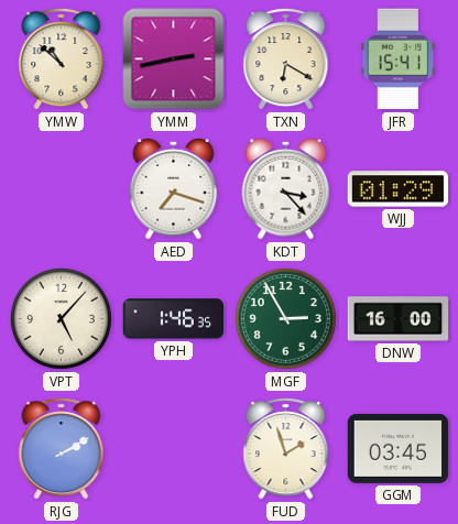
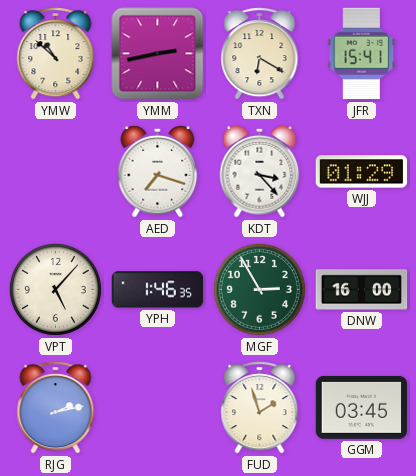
RJG: 2:10 -> 2:13
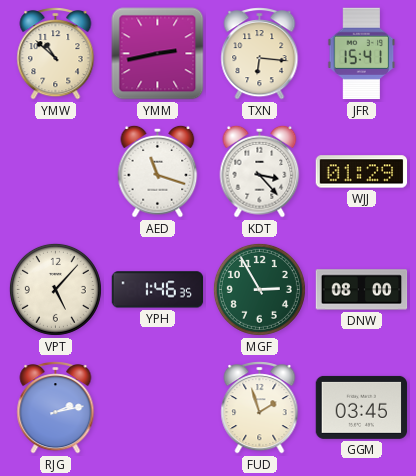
TXN: 6:20 -> 6:16
AED: 7:18 -> 11:18
DNW: 16:00 -> 08:00
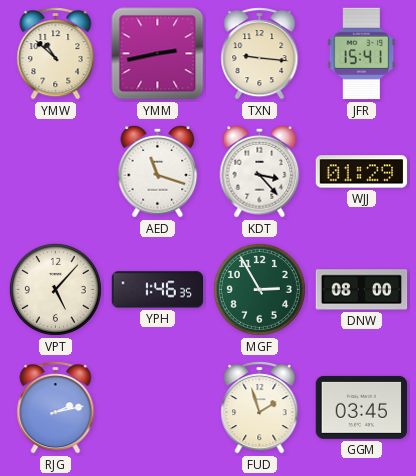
TXN: 6:16 -> 9:16
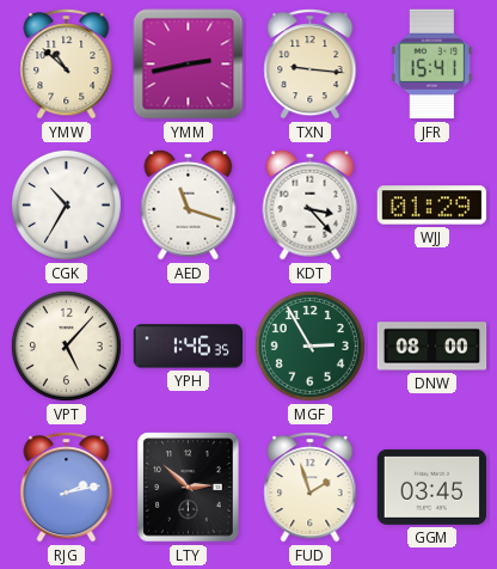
CGK: none -> 10:35
LTY: none -> 2:52
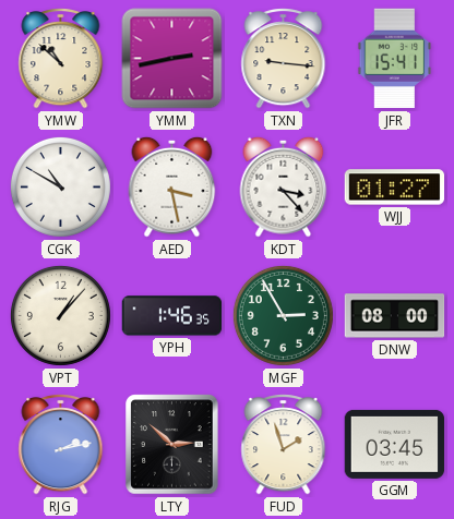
CGK: 10:35 -> 10:50
AED: 11:18 -> 3:28
WJJ: 01:29 -> 01:27
VPT: 5:07 -> 1:07
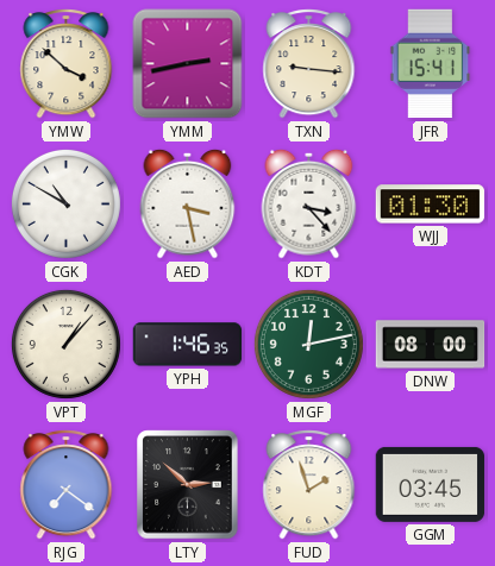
YMW: 10:52 -> 3:52
WJJ: 01:27 -> 01:30
MGF: 2:55 -> 12:13
RJG: 2:13 -> 7:21
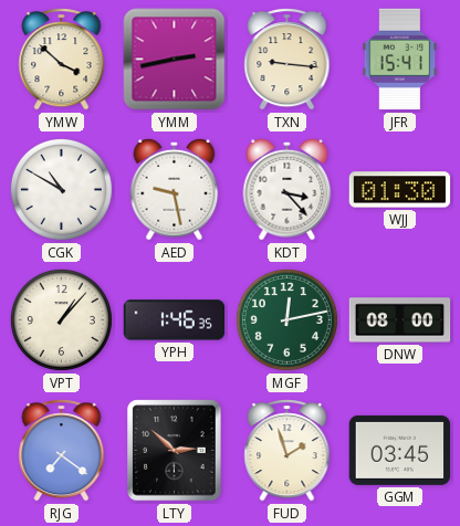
AED: 3:28 -> 9:28
